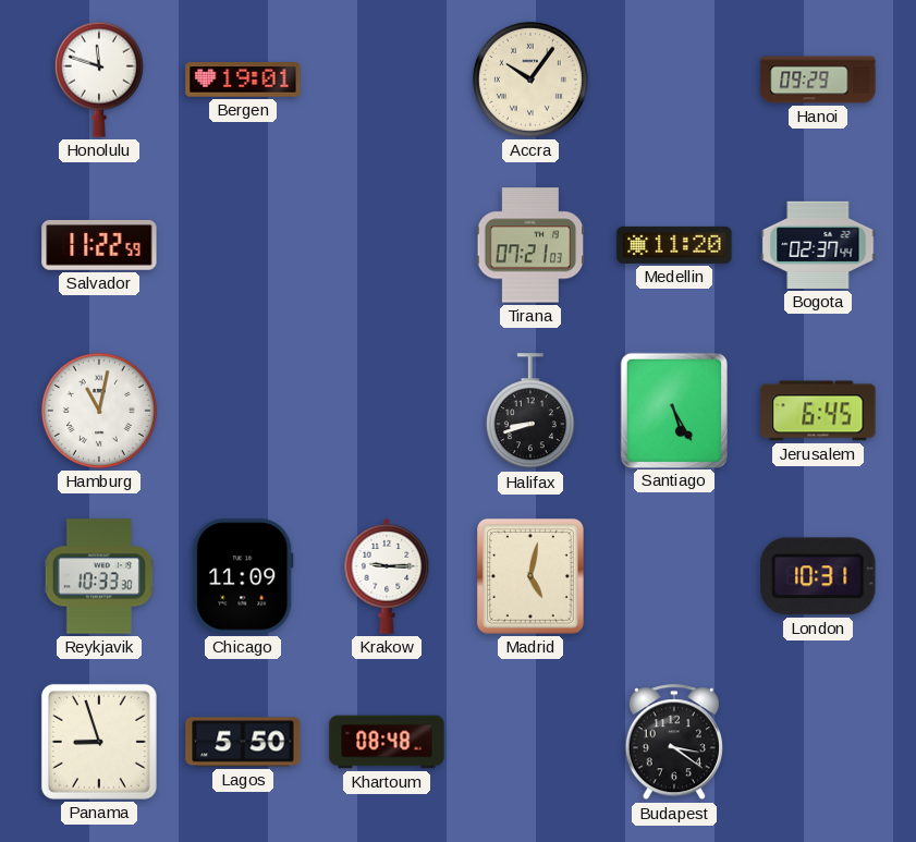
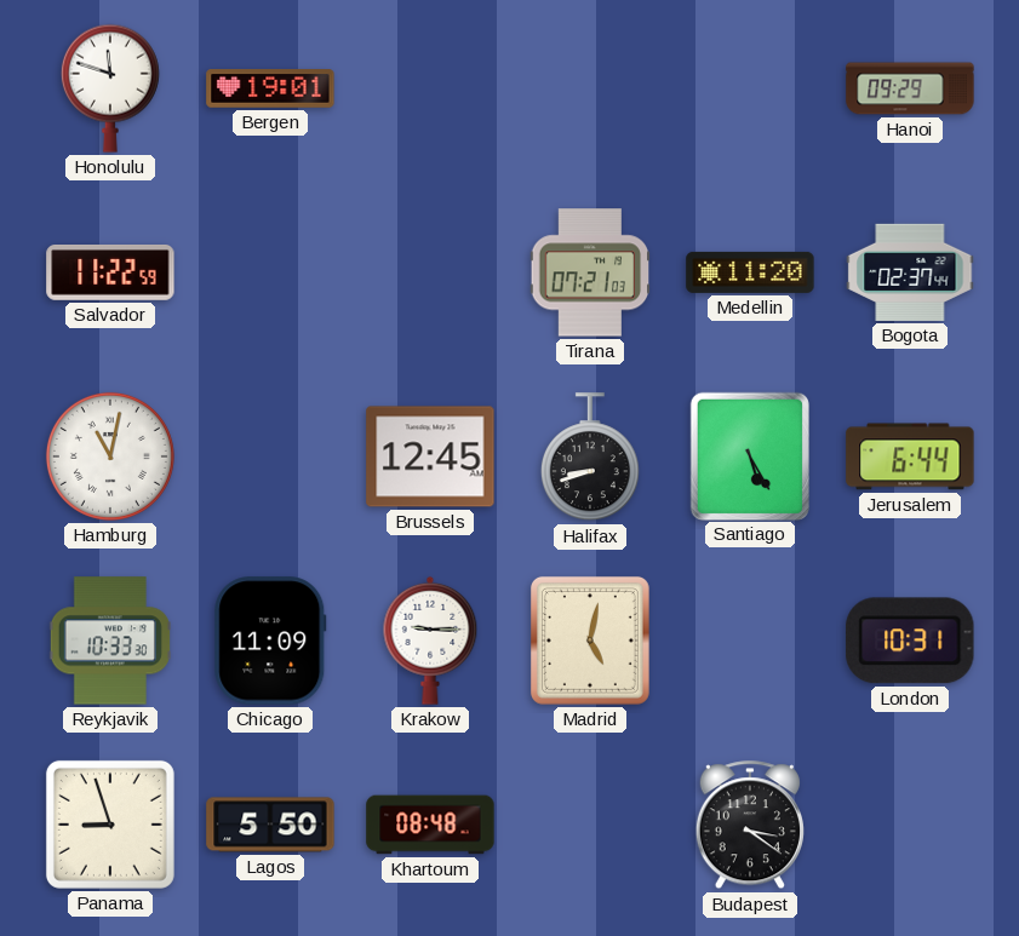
Accra: 10:06 -> none
Brussels: none -> 12:45
Jerusalem: 6:45 -> 6:44
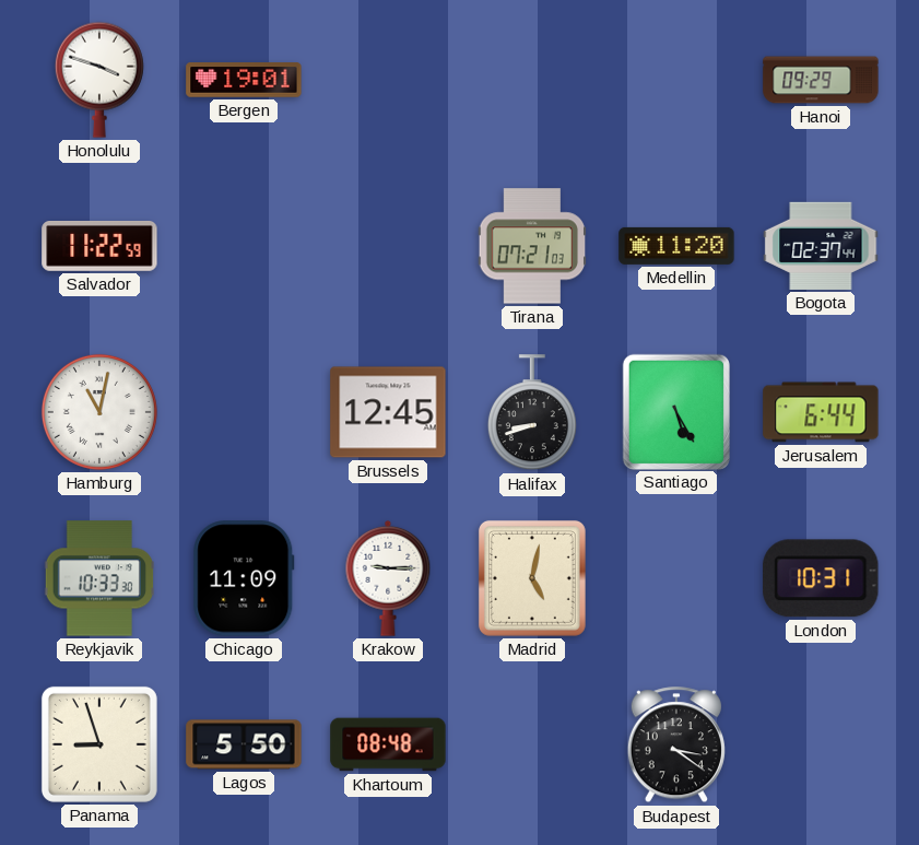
Honolulu: 11:48 -> 3:48
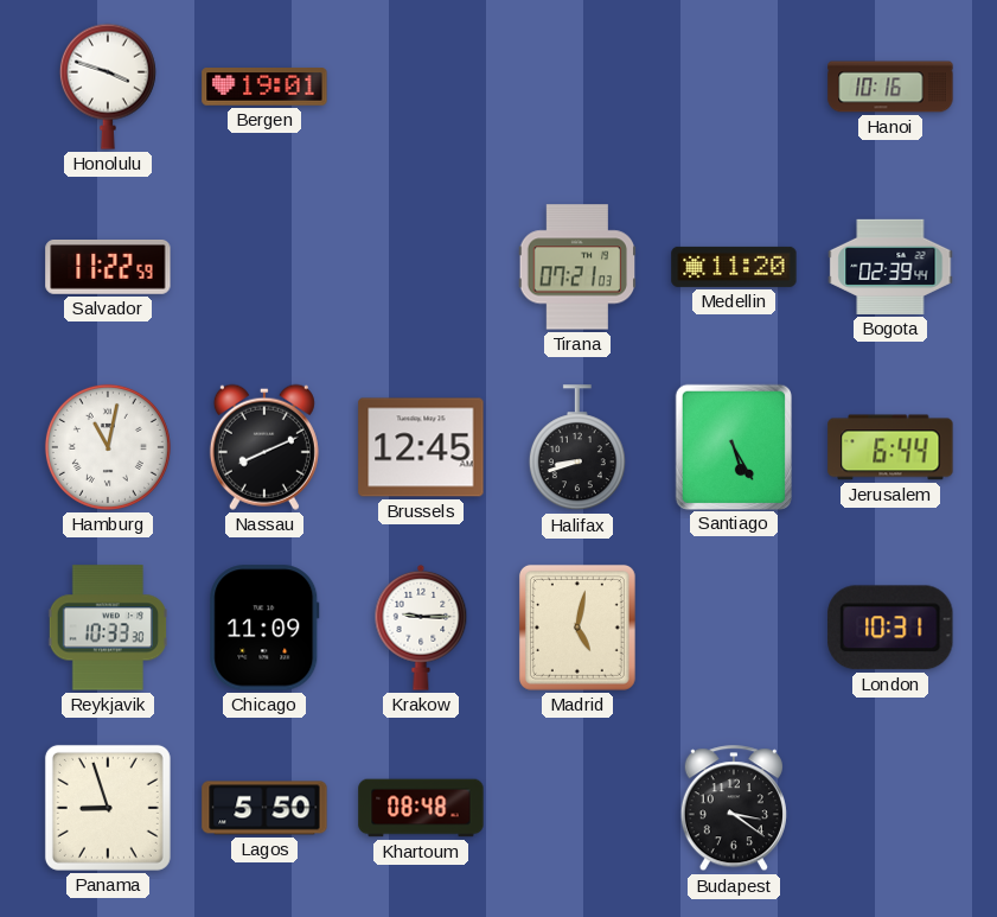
Hanoi: 09:29 -> 10:16
Bogota: 02:37 -> 02:39
Nassau: none -> 8:11
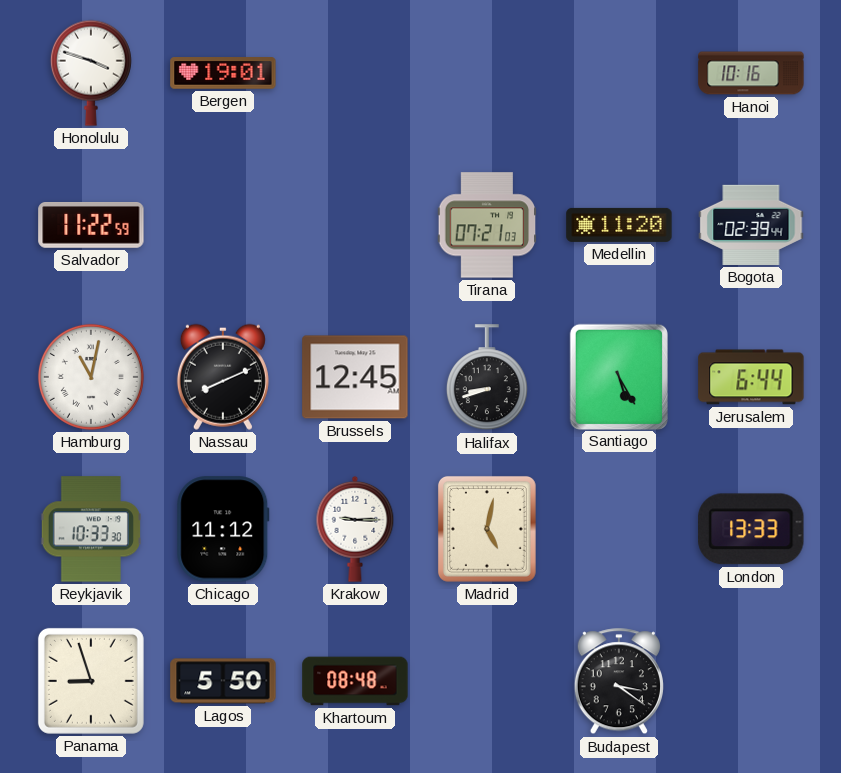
Chicago: 11:09 -> 11:12
London: 10:31 -> 13:33
